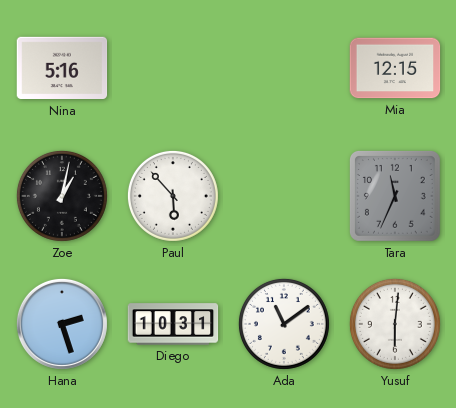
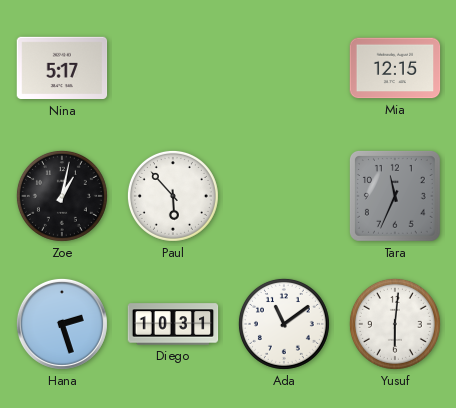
Nina: 5:16 -> 5:17
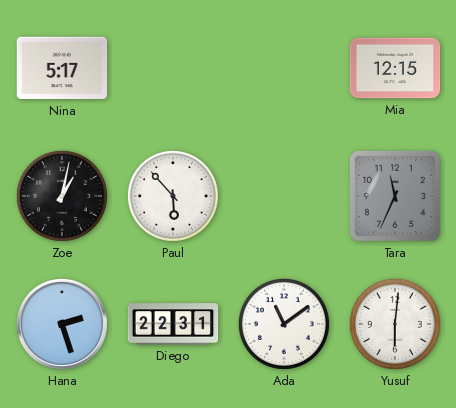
Diego: 10:31 -> 22:31
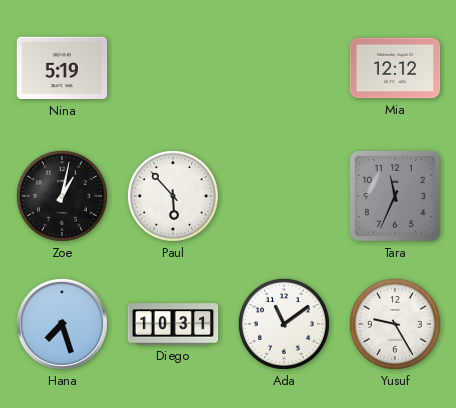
Nina: 5:17 -> 5:19
Mia: 12:15 -> 12:12
Hana: 2:27 -> 7:27
Diego: 22:31 -> 10:31
Yusuf: 6:01 -> 9:25
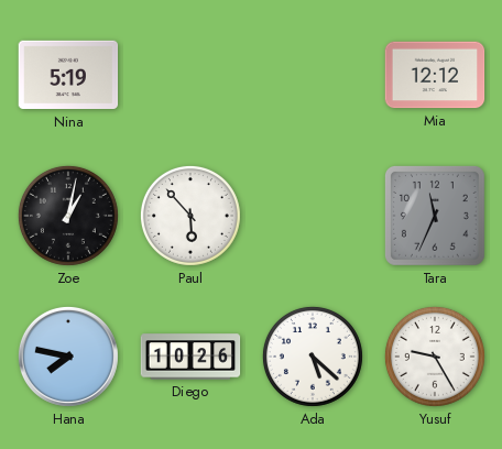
Hana: 7:27 -> 7:47
Diego: 10:31 -> 10:26
Ada: 11:09 -> 5:22
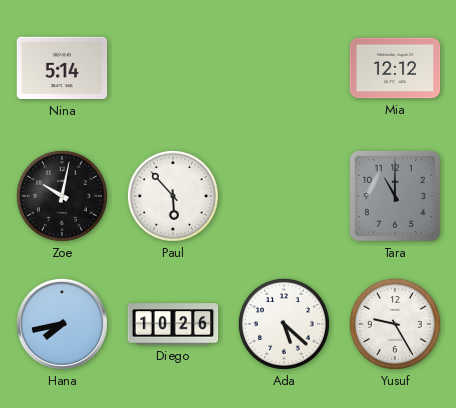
Nina: 5:19 -> 5:14
Zoe: 1:02 -> 10:02
Tara: 11:34 -> 11:00
Hana: 7:47 -> 7:43
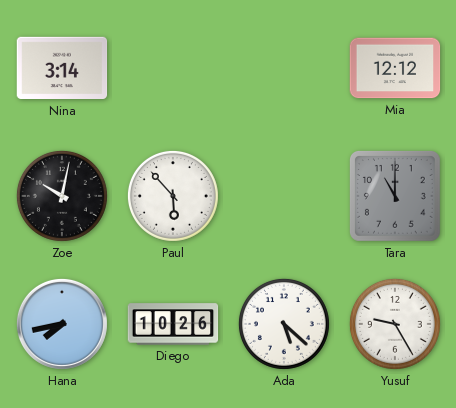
Nina: 5:14 -> 3:14
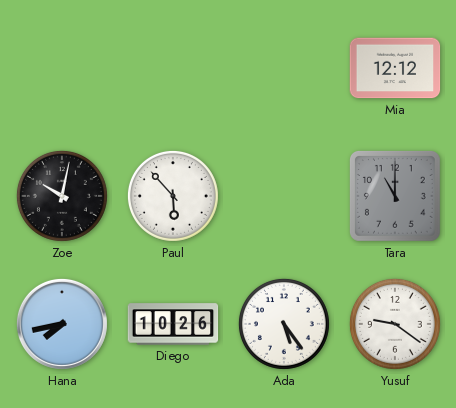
Nina: 3:14 -> none
Ada: 5:22 -> 5:24
Yusuf: 9:25 -> 9:21
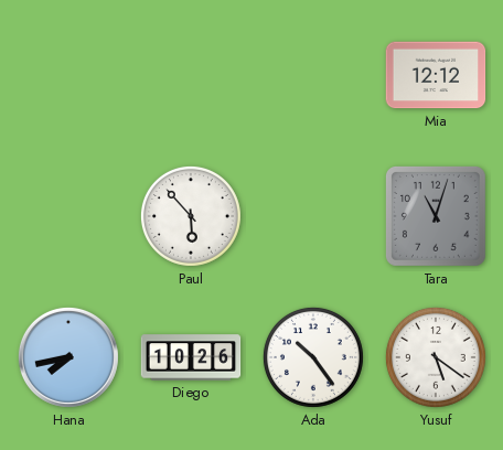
Zoe: 10:02 -> none
Tara: 11:00 -> 11:03
Ada: 5:24 -> 10:24
Yusuf: 9:21 -> 5:21
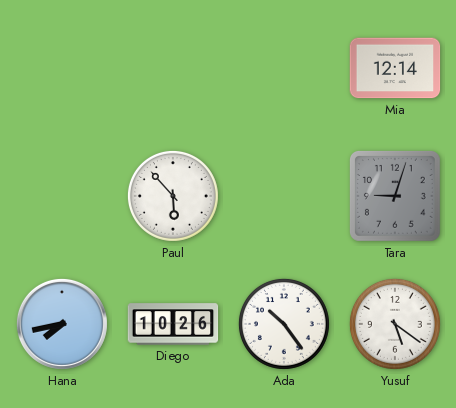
Mia: 12:12 -> 12:14
Tara: 11:03 -> 9:03
